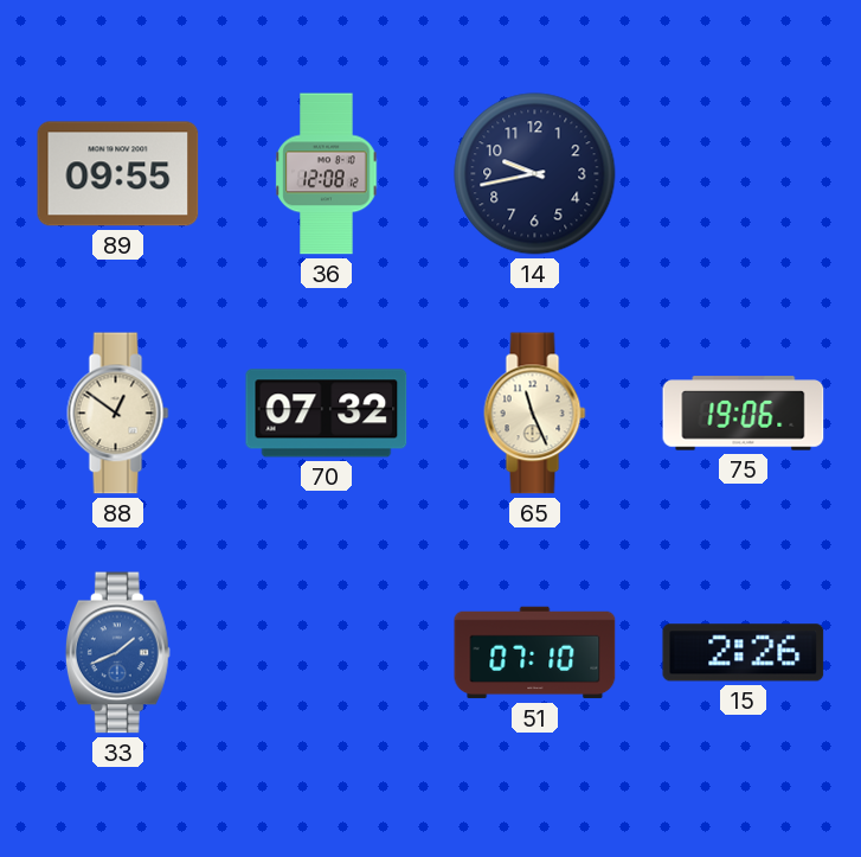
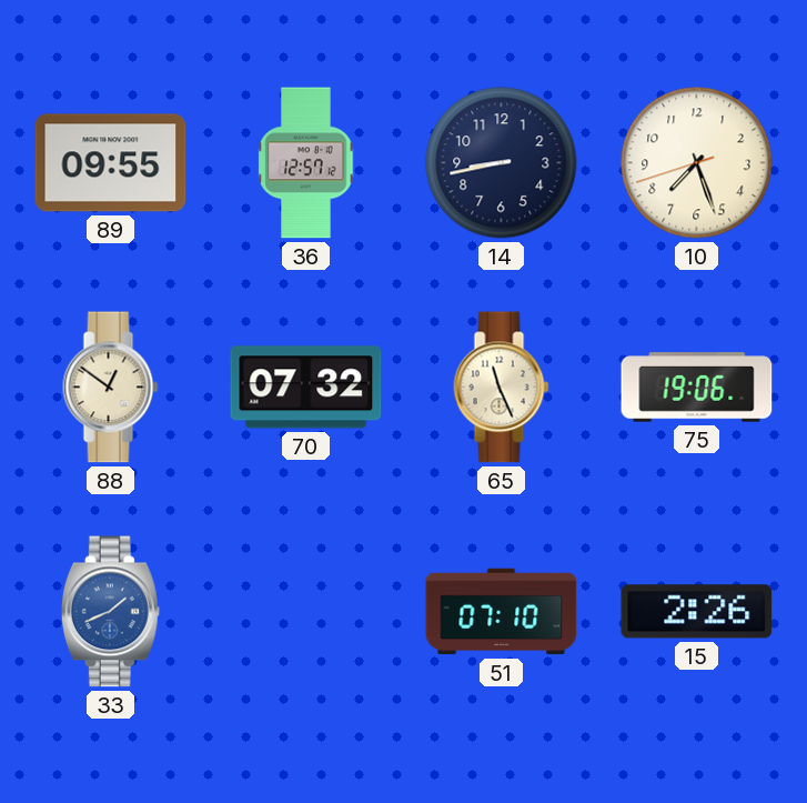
36: 12:08 -> 12:57
14: 9:43 -> 8:43
10: none -> 7:26
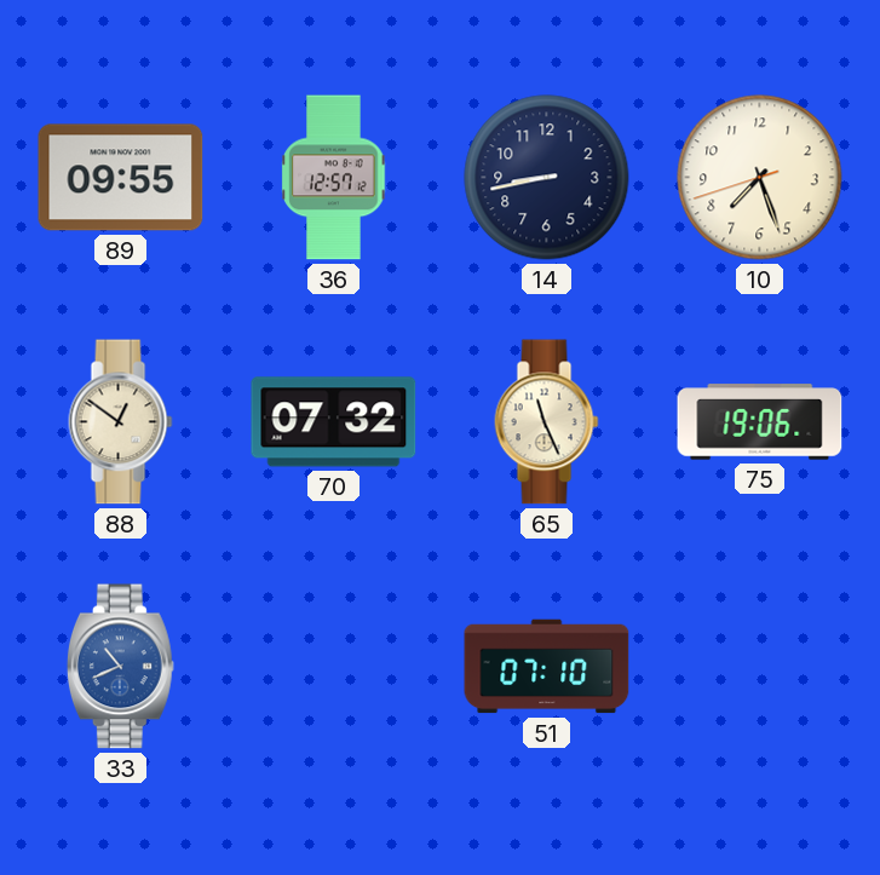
33: 1:41 -> 10:41
15: 2:26 -> none
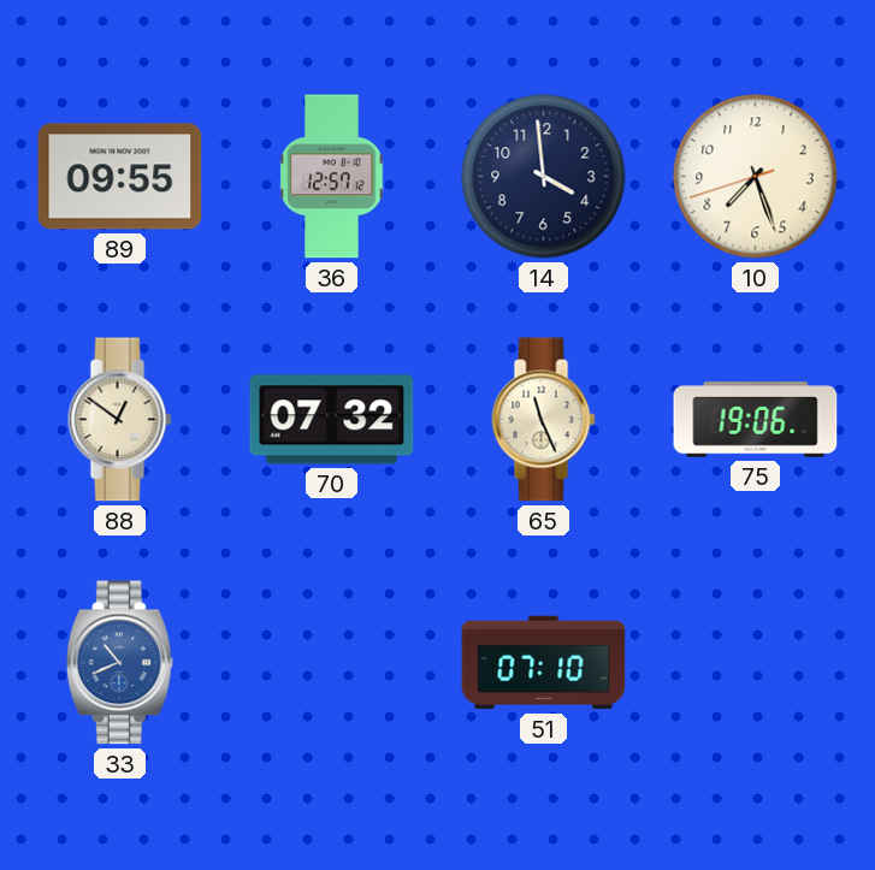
14: 8:43 -> 3:59
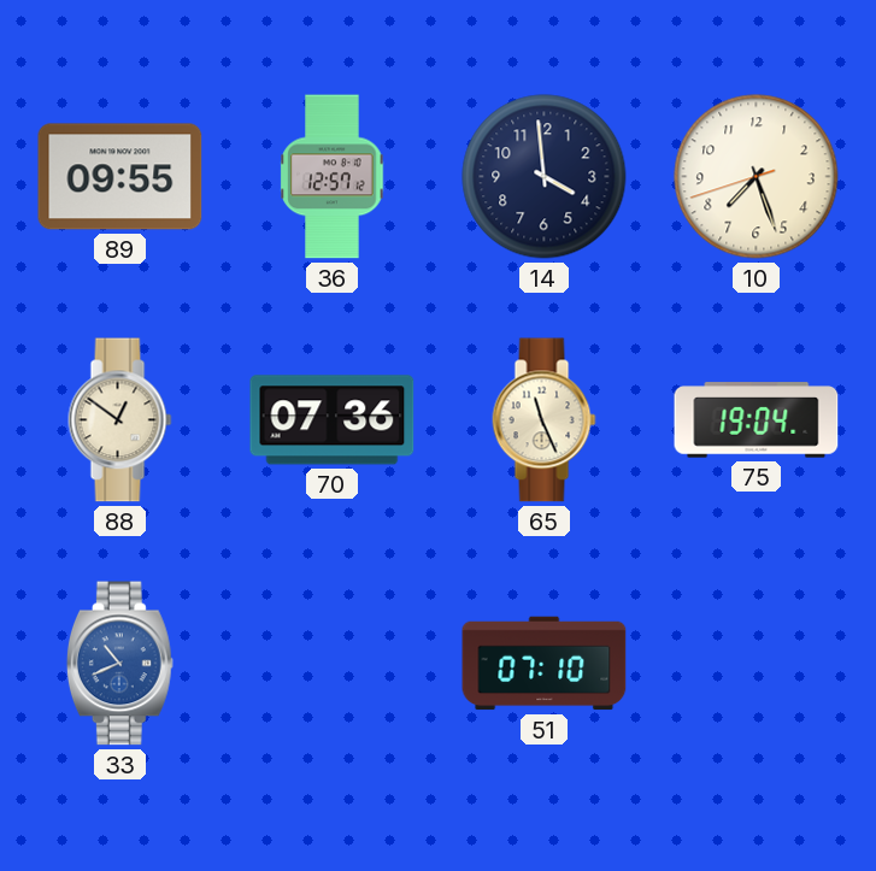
70: 07:32 -> 07:36
75: 19:06 -> 19:04
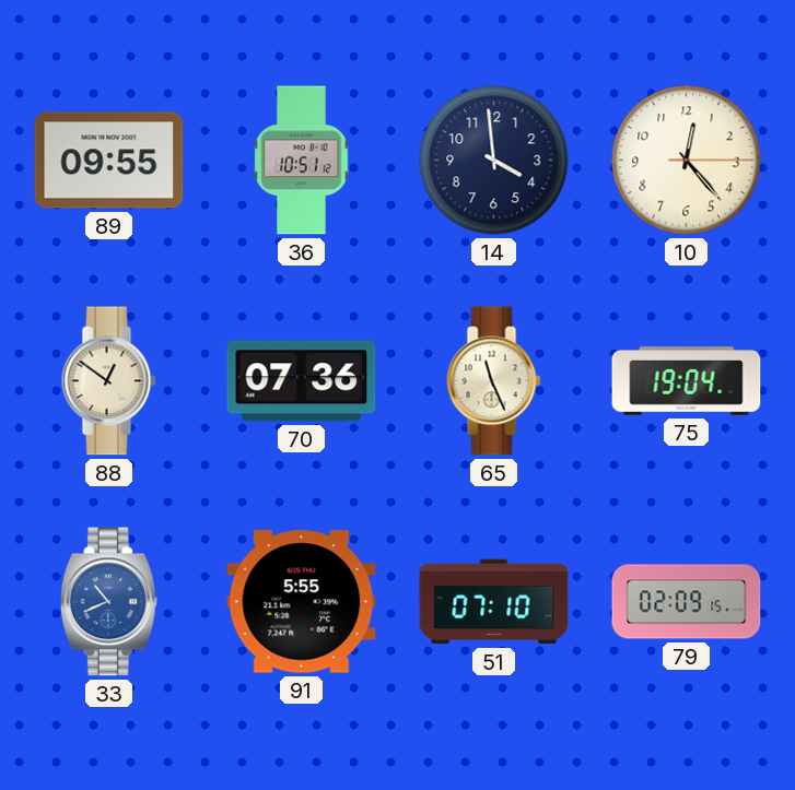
36: 12:57 -> 10:51
10: 7:26 -> 12:23
91: none -> 5:55
79: none -> 02:09
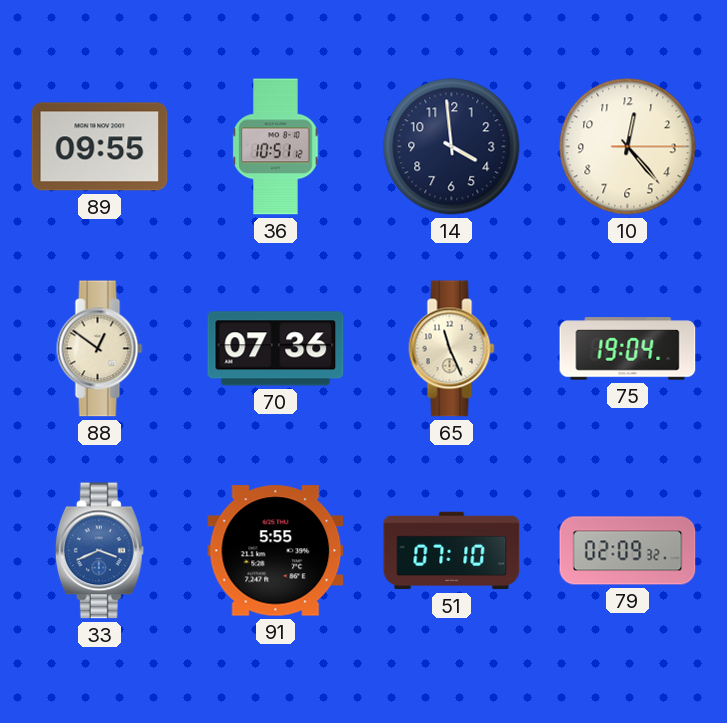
33: 10:41 -> 3:41
79: 02:09:15 -> 02:09:32
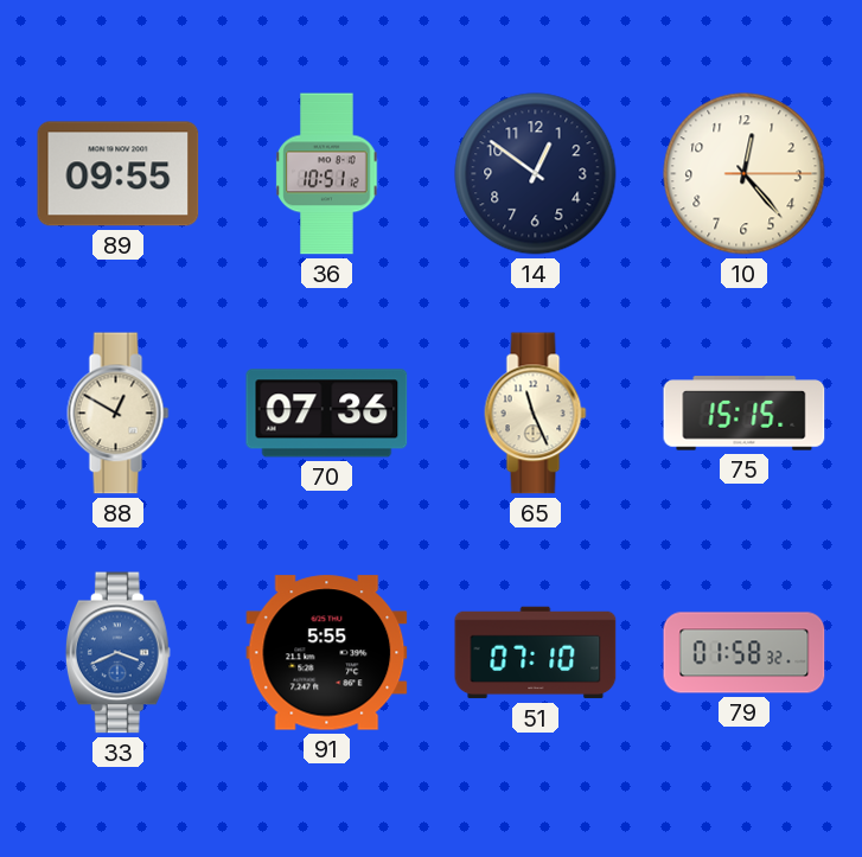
14: 3:59 -> 12:51
88: 12:51 -> 12:50
75: 19:04 -> 15:15
79: 02:09 -> 01:58
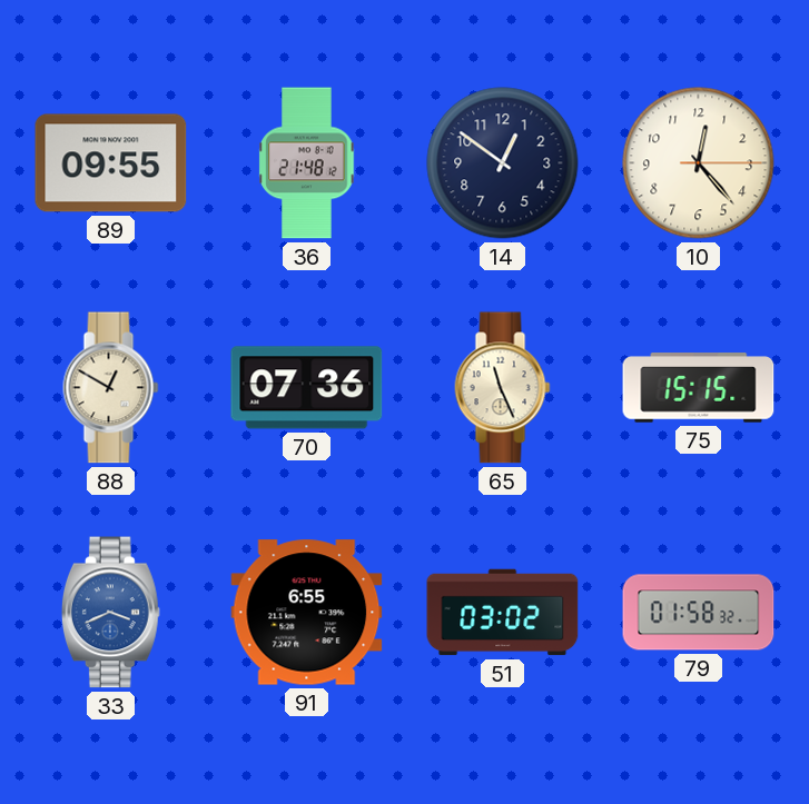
36: 10:51 -> 21:48
91: 5:55 -> 6:55
51: 07:10 -> 03:02
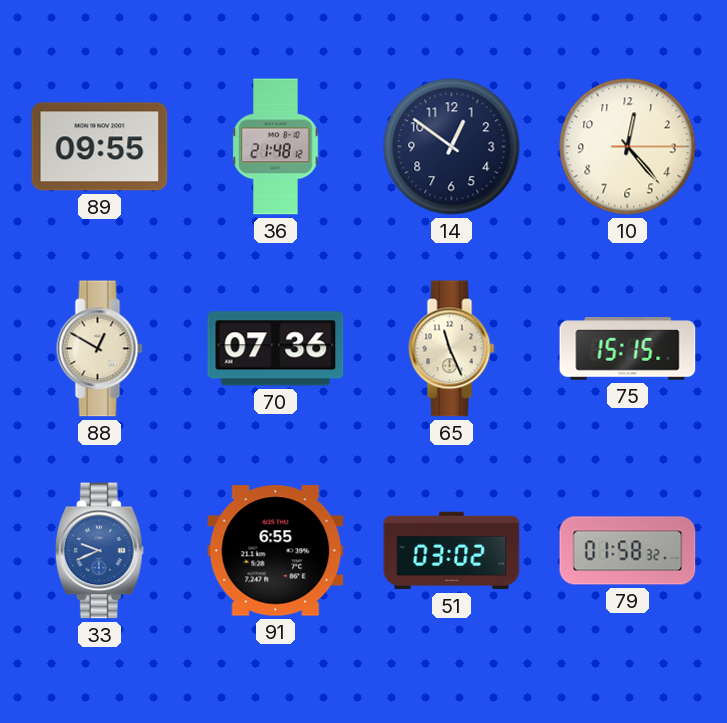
33: 3:41 -> 9:41
